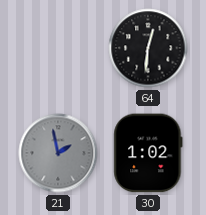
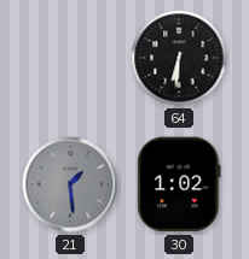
64: 12:31 -> 6:31
21: 1:58 -> 1:29
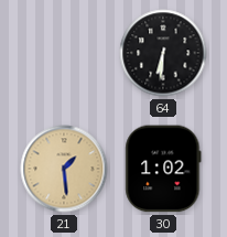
21 dial: grey -> champagne
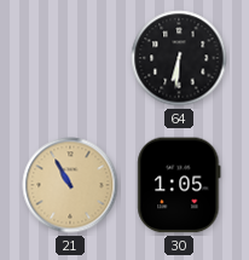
21: 1:29 -> 10:55
30: 1:02 -> 1:05
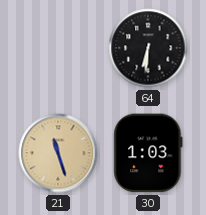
21: 10:55 -> 11:27
30: 1:05 -> 1:03
